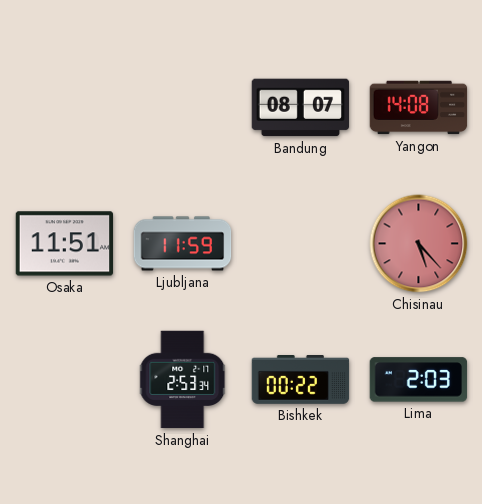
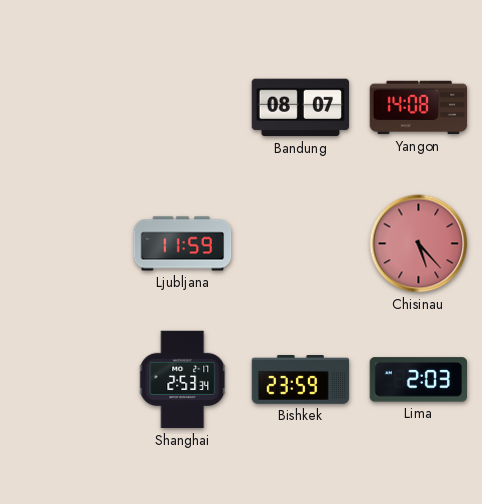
Osaka: 11:51 -> none
Bishkek: 00:22 -> 23:59
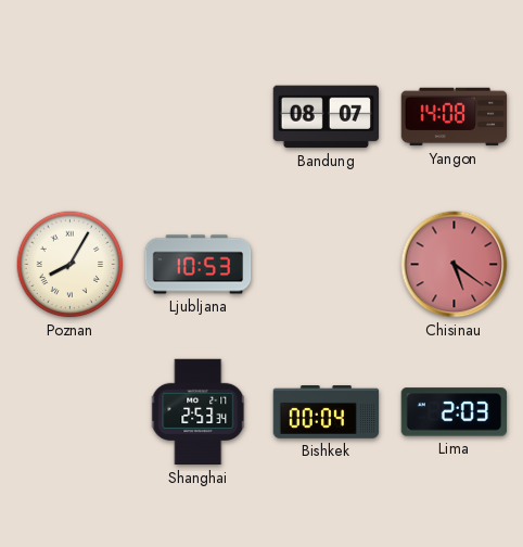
Poznan: none -> 8:05
Ljubljana: 11:59 -> 10:53
Chisinau: 5:23 -> 5:21
Bishkek: 23:59 -> 00:04
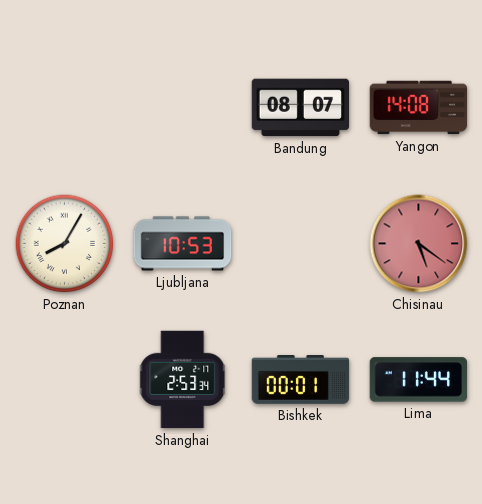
Bishkek: 00:04 -> 00:01
Lima: 2:03 -> 11:44
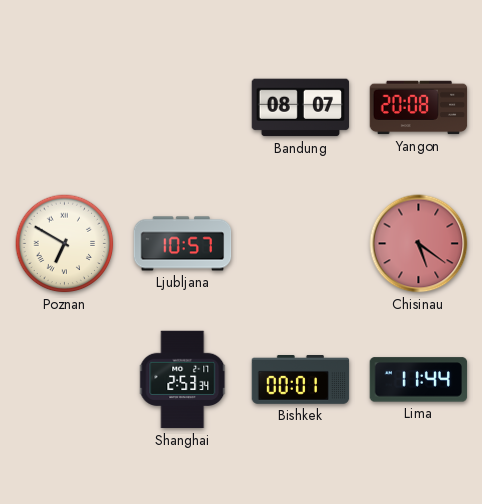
Yangon: 14:08 -> 20:08
Poznan: 8:05 -> 6:50
Ljubljana: 10:53 -> 10:57
